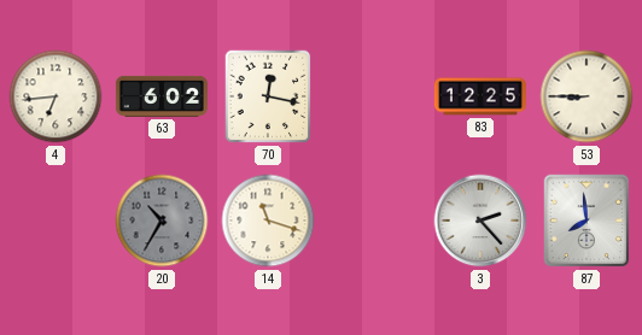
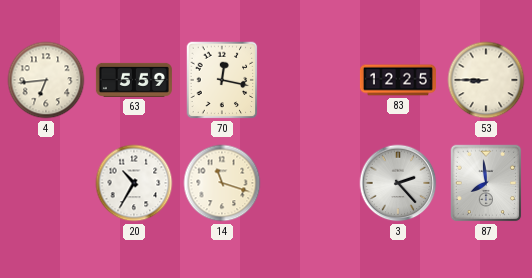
63: 6:02 -> 5:59
20 dial: grey -> white
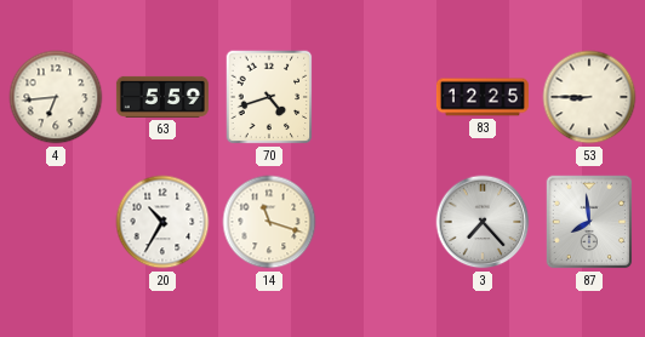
70: 12:17 -> 4:42
3: 2:23 -> 7:23
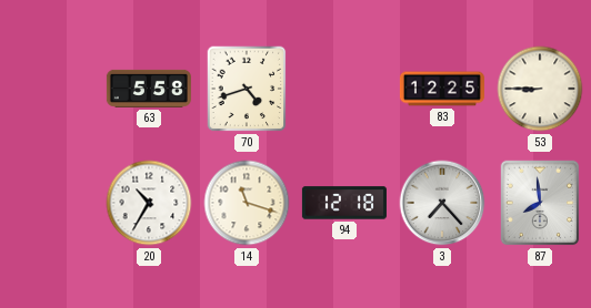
4: 6:44 -> none
63: 5:59 -> 5:58
94: none -> 12:18
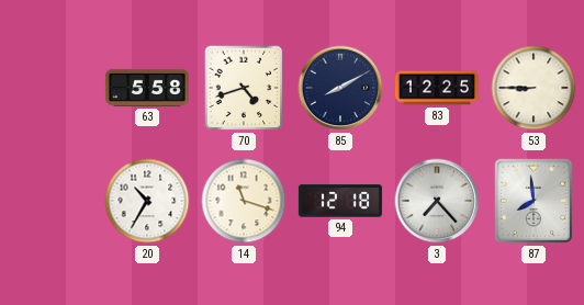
85: none -> 8:10
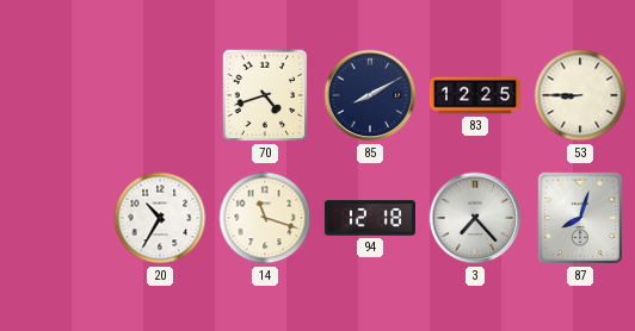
63: 5:58 -> none
87: 7:59 -> 8:03
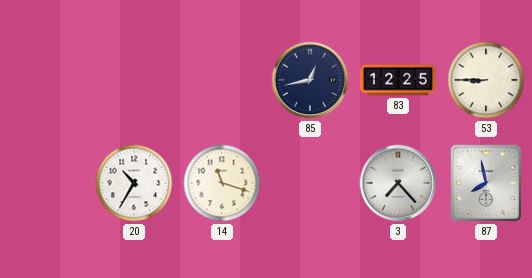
70: 4:42 -> none
85: 8:10 -> 12:43
94: 12:18 -> none
87: 8:03 -> 7:58
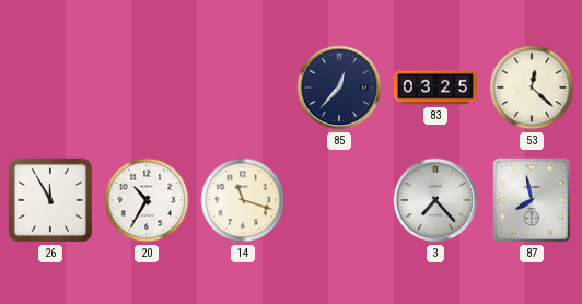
85: 12:43 -> 12:37
83: 12:25 -> 03:25
53: 8:45 -> 12:22
26: none -> 11:55
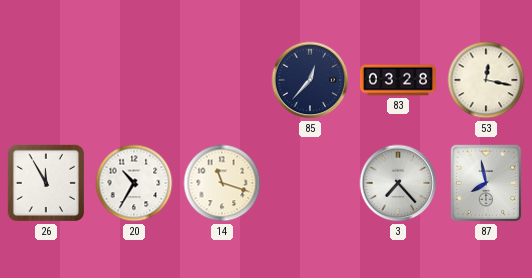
83: 03:25 -> 03:28
53: 12:22 -> 12:17
